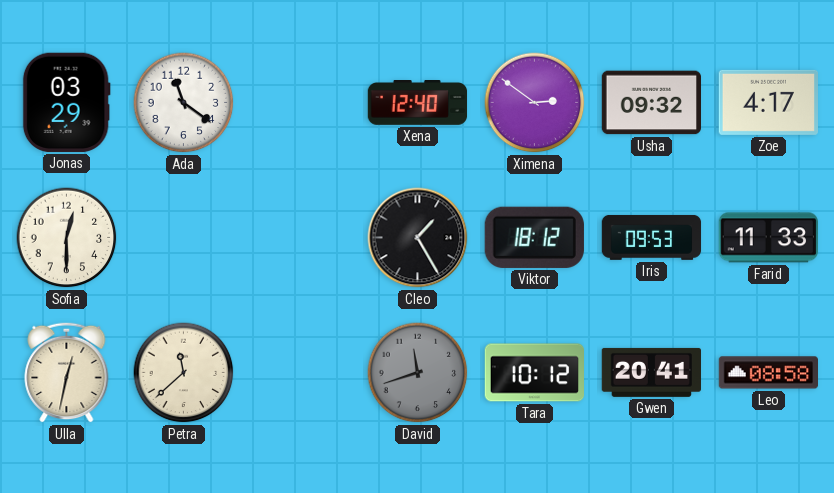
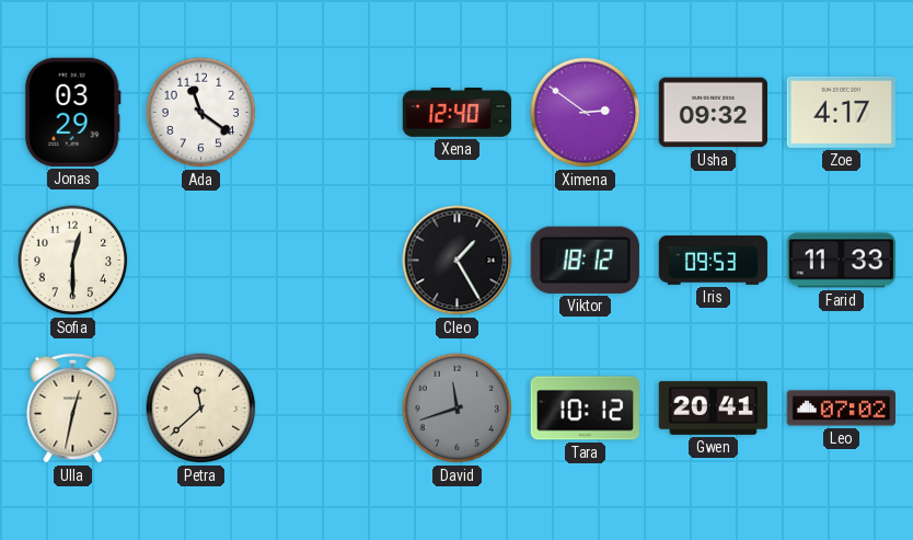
Leo: 08:58 -> 07:02
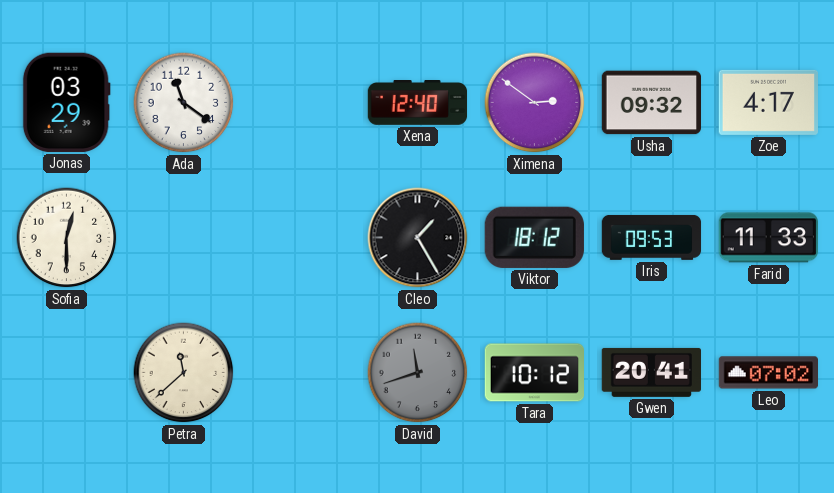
Ulla: 12:32 -> none
